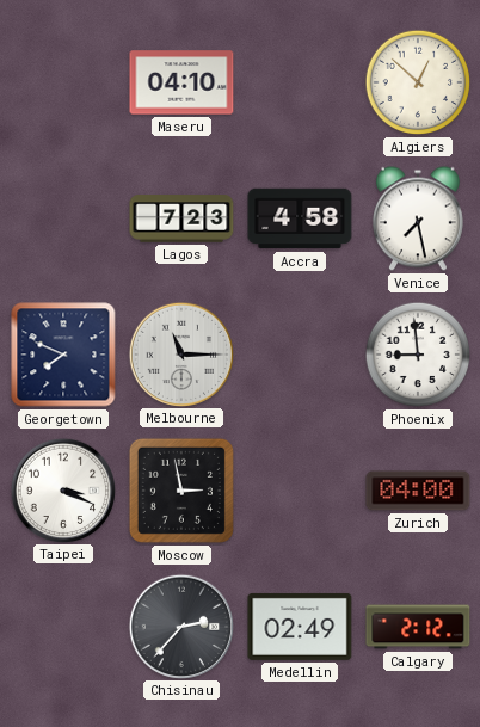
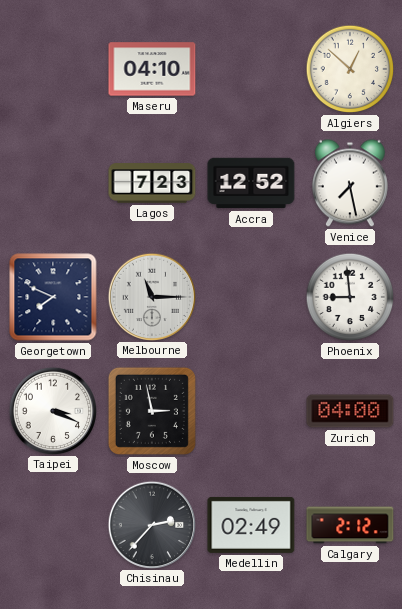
Accra: 4:58 -> 12:52
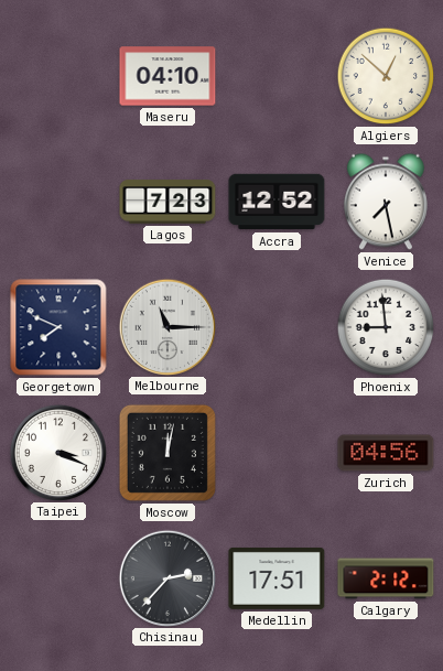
Moscow: 2:58 -> 12:02
Zurich: 04:00 -> 04:56
Medellin: 02:49 -> 17:51
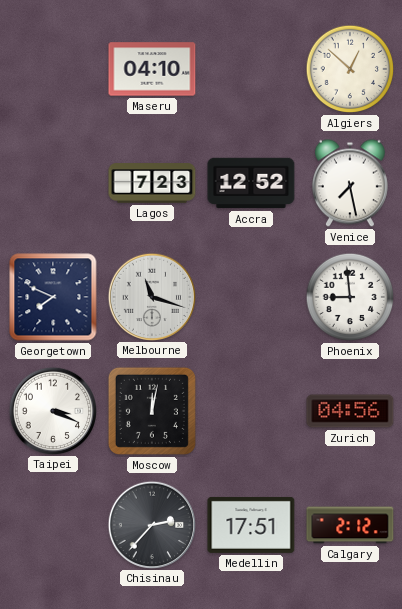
Melbourne: 11:15 -> 11:18
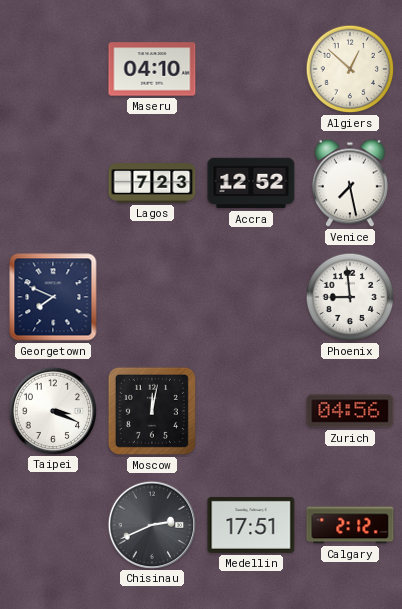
Melbourne: 11:18 -> none
Chisinau: 2:37 -> 2:41
